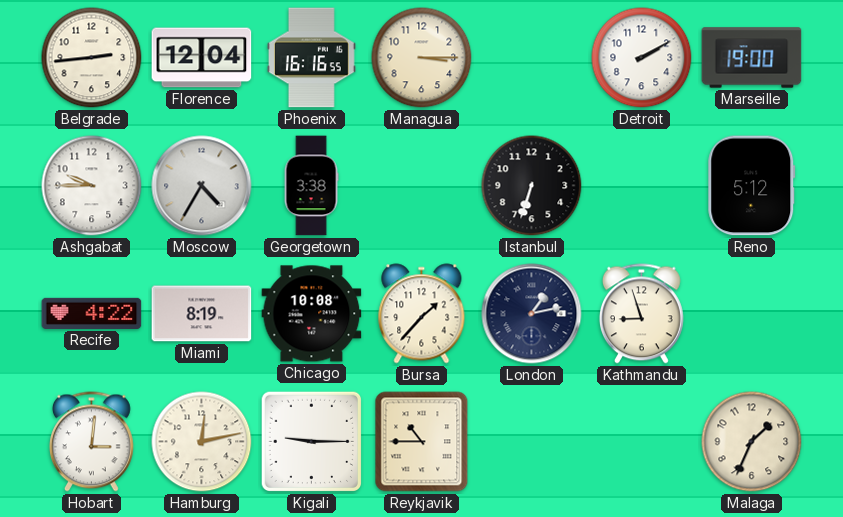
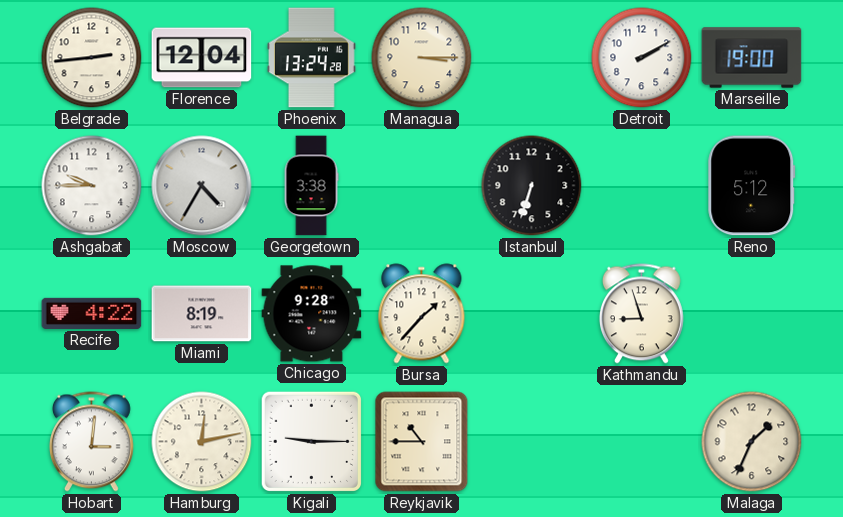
Phoenix: 16:16 -> 13:24
Chicago: 10:08 -> 9:28
London: 1:13 -> none
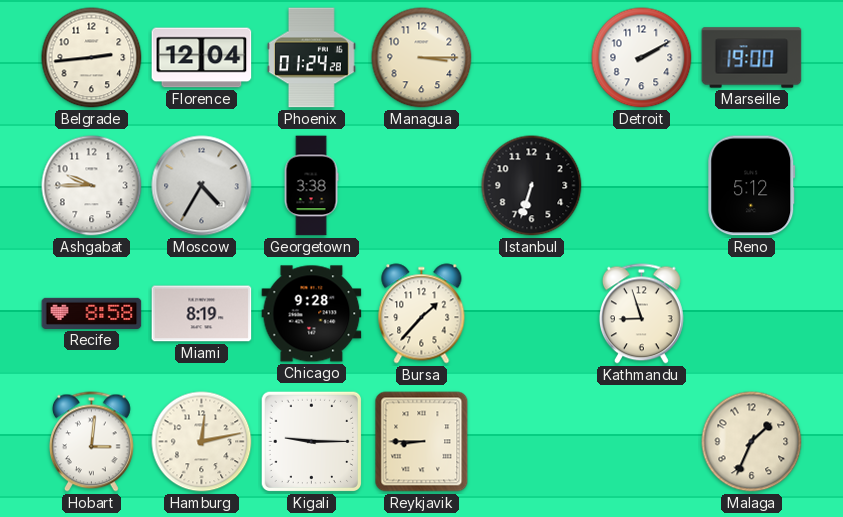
Phoenix: 13:24 -> 01:24
Recife: 4:22 -> 8:58
Reykjavik: 10:45 -> 8:45
